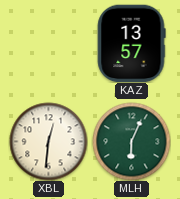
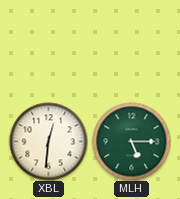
KAZ: 13:57 -> none
MLH: 6:04 -> 5:15
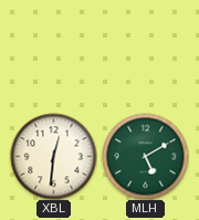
MLH: 5:15 -> 5:10
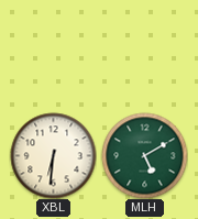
XBL: 12:31 -> 6:31
